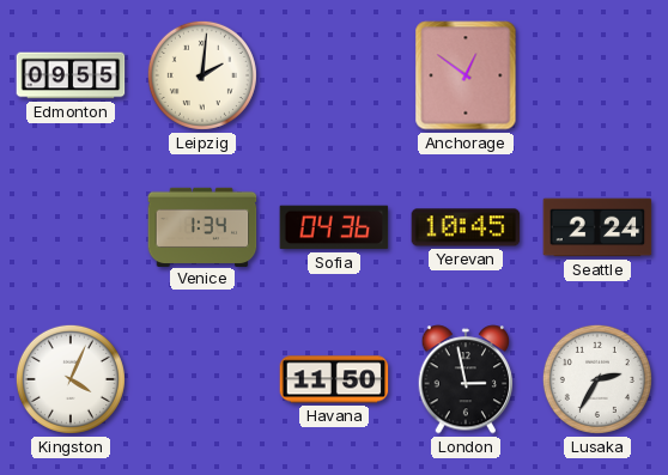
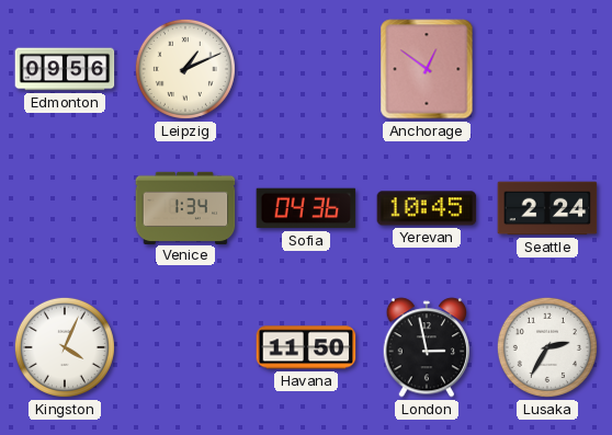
Edmonton: 09:55 -> 09:56
Leipzig: 2:01 -> 1:11
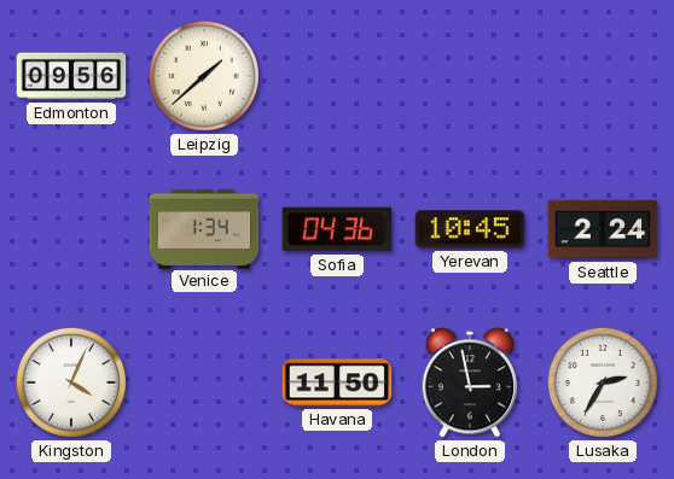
Leipzig: 1:11 -> 1:38
Anchorage: 12:51 -> none
